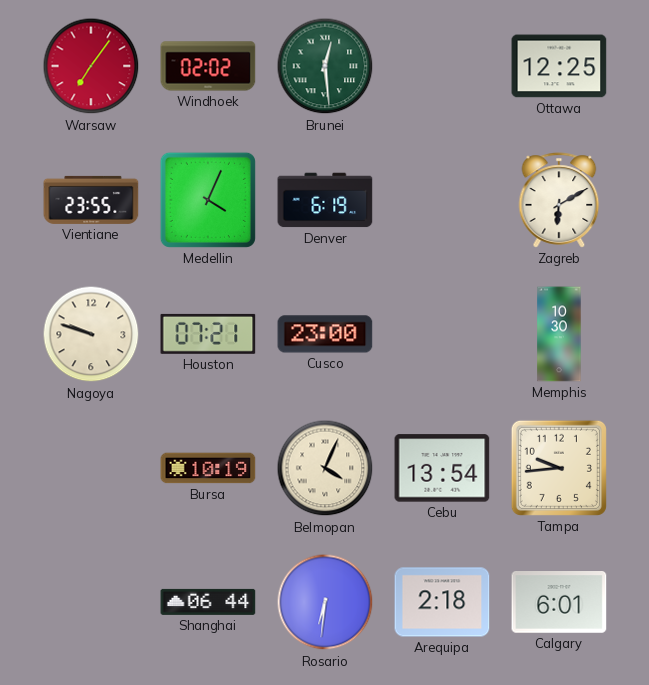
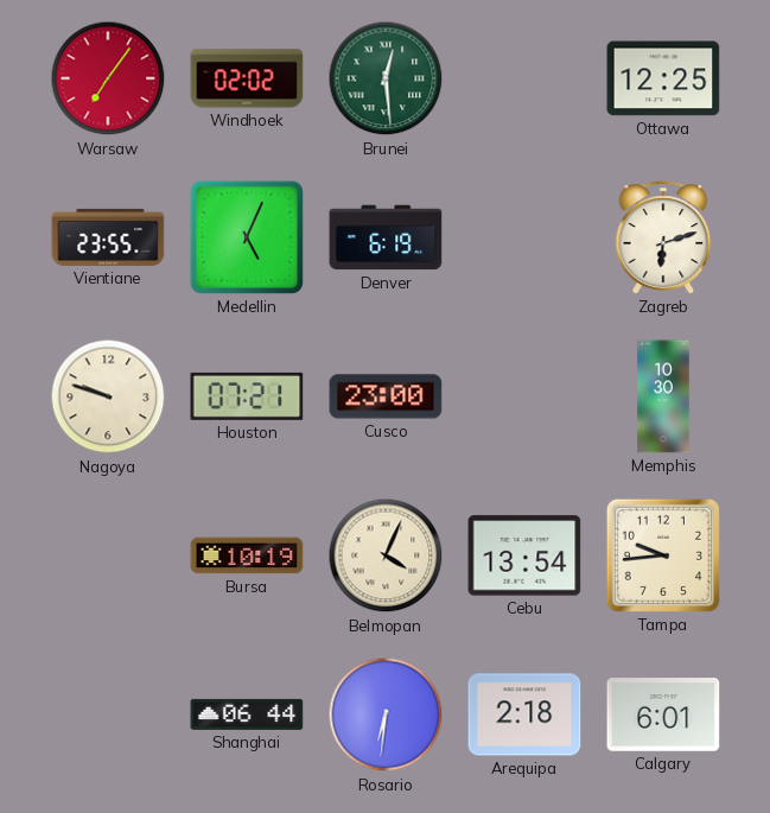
Medellin: 4:04 -> 5:04
Zagreb: 6:10 -> 6:12
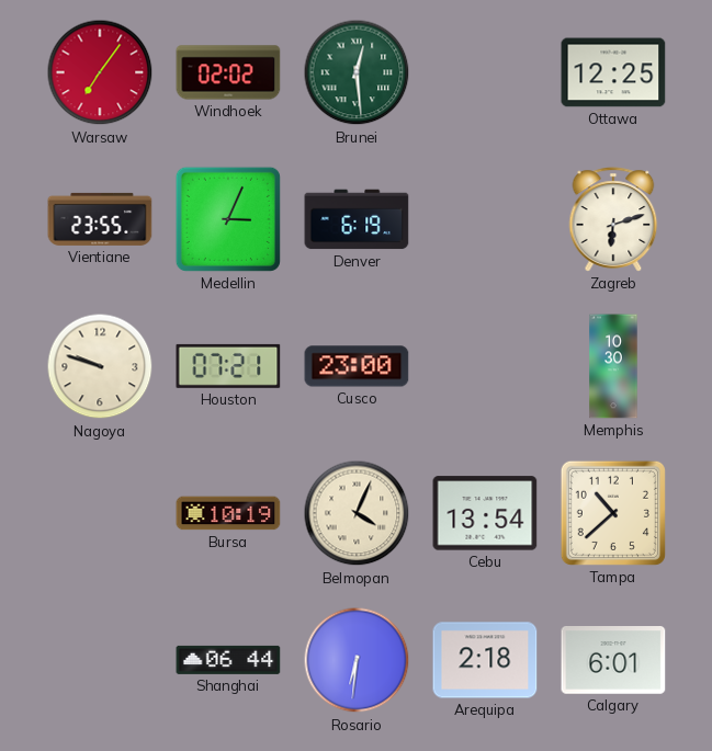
Medellin: 5:04 -> 3:04
Tampa: 9:44 -> 10:38
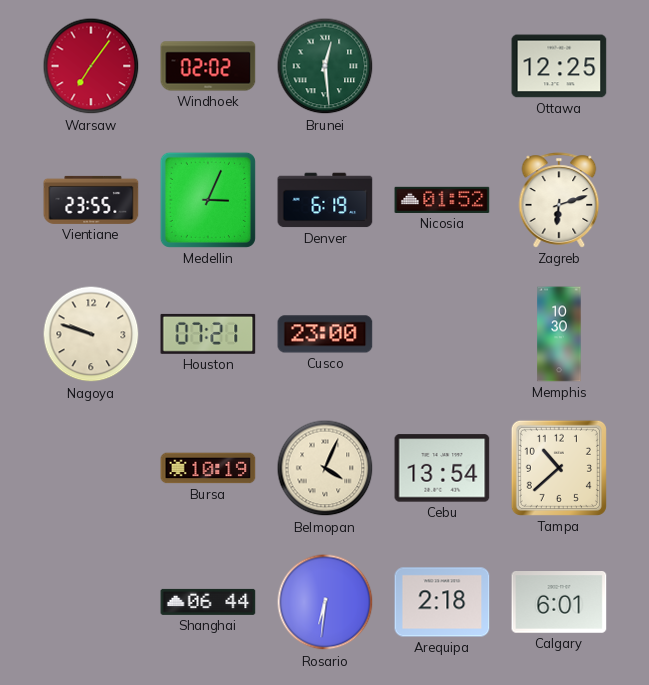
Nicosia: none -> 01:52
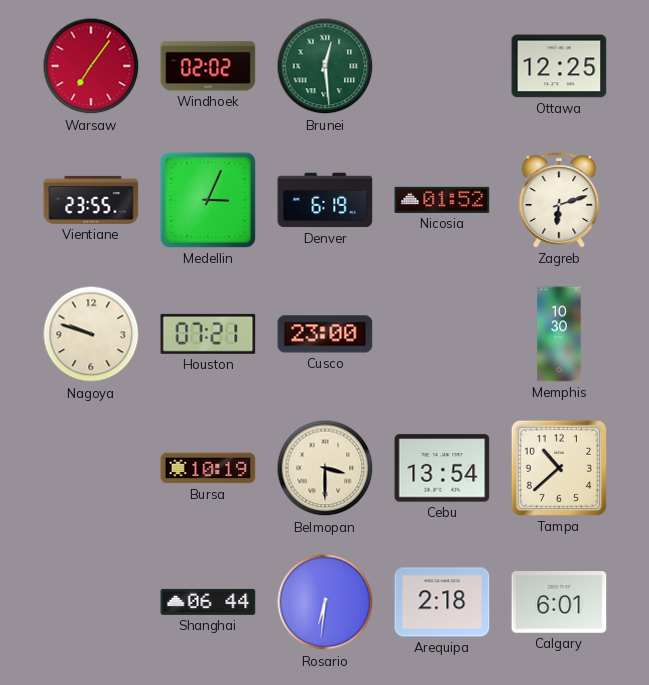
Belmopan: 4:04 -> 3:30
